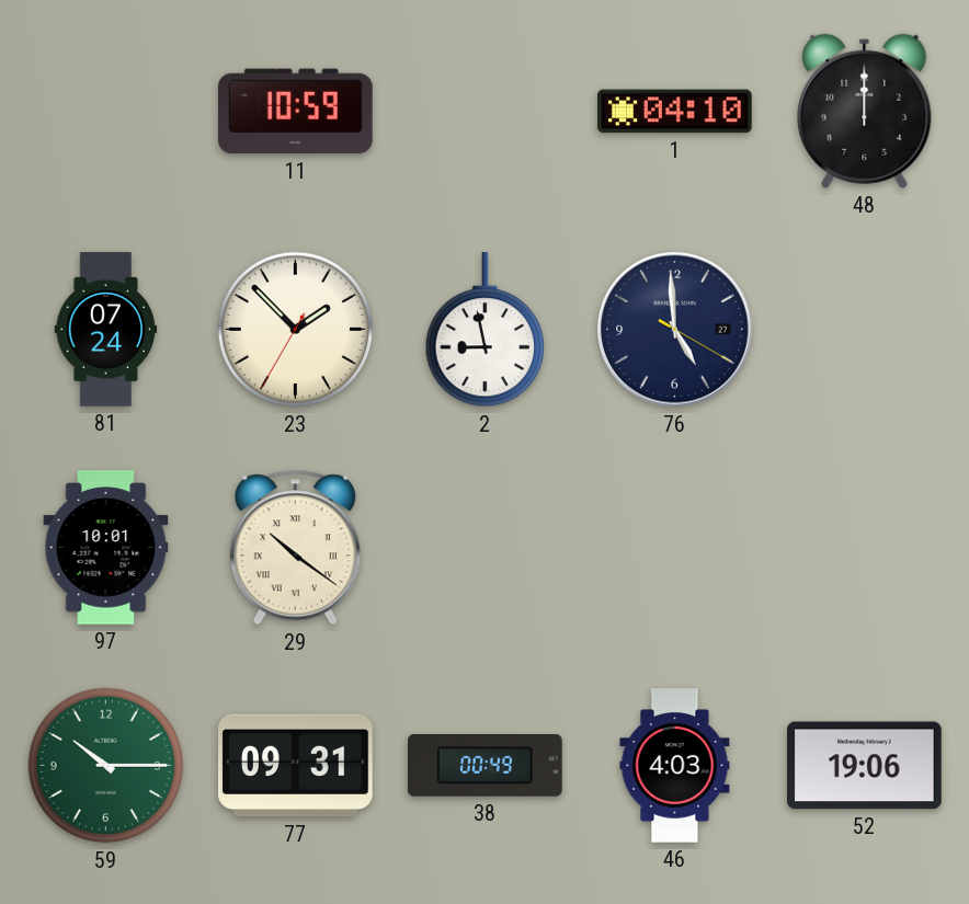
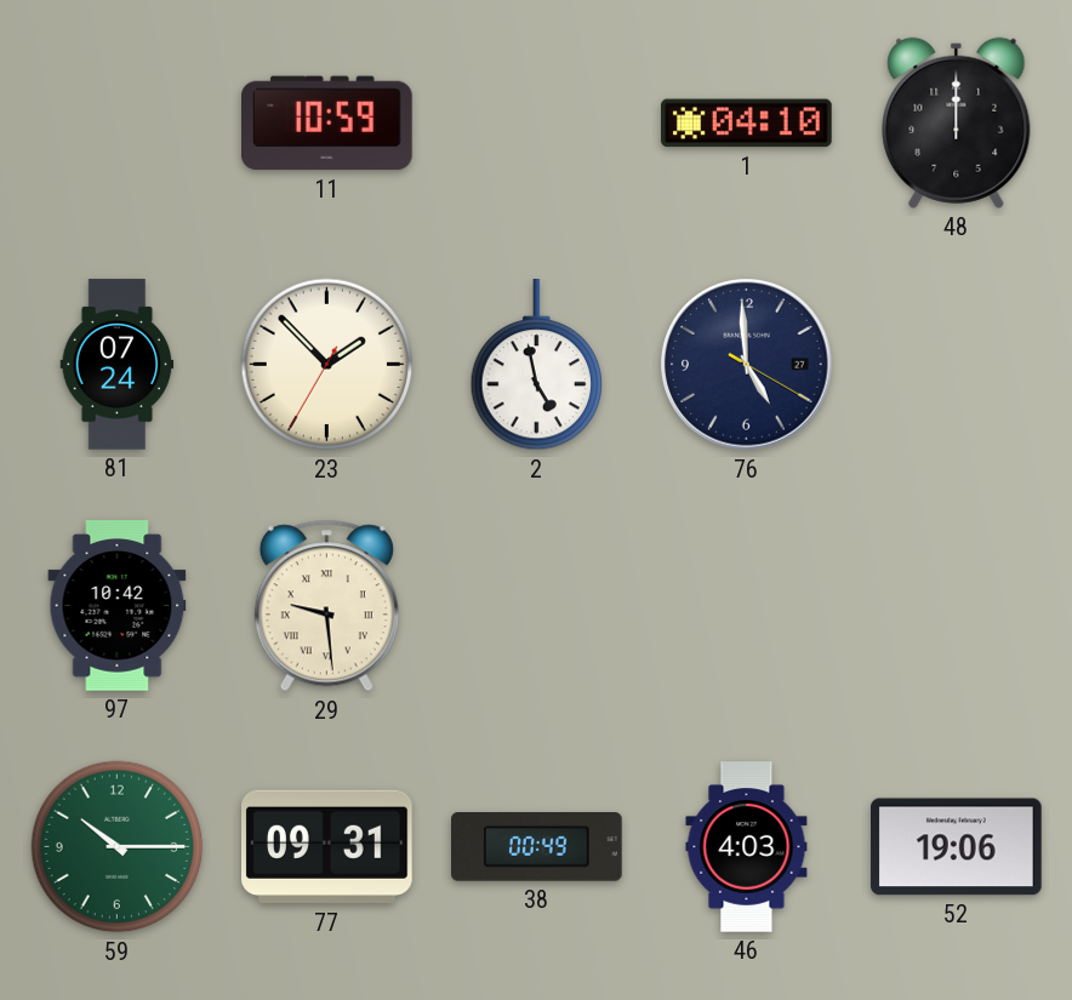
2: 8:58 -> 4:58
97: 10:01 -> 10:42
29: 10:21 -> 9:29
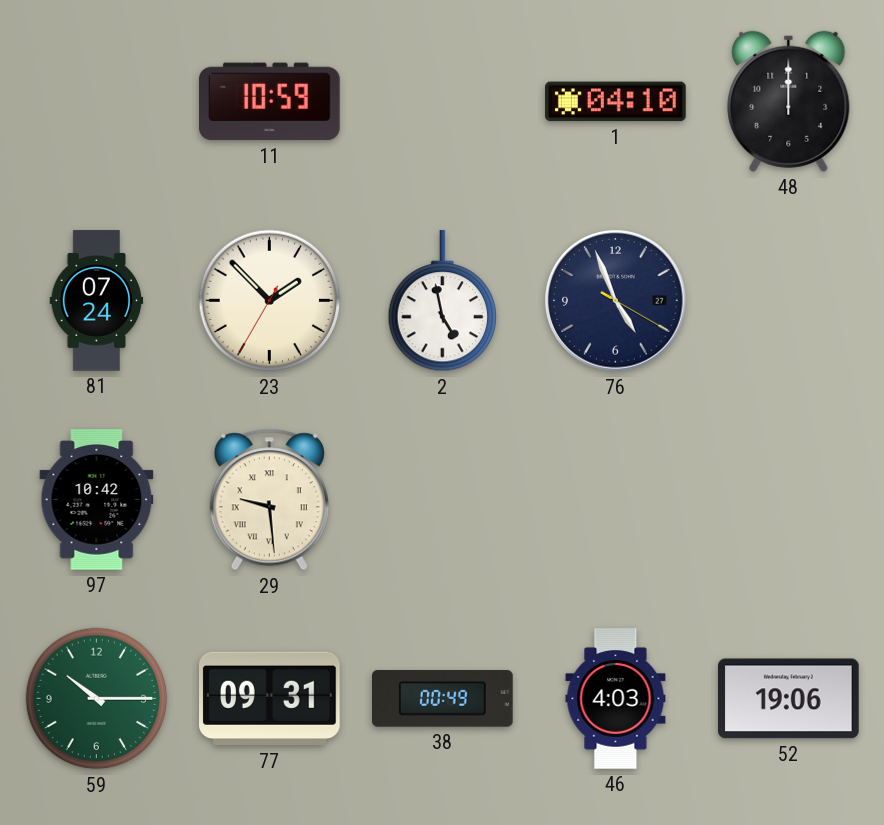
76: 4:59 -> 4:56
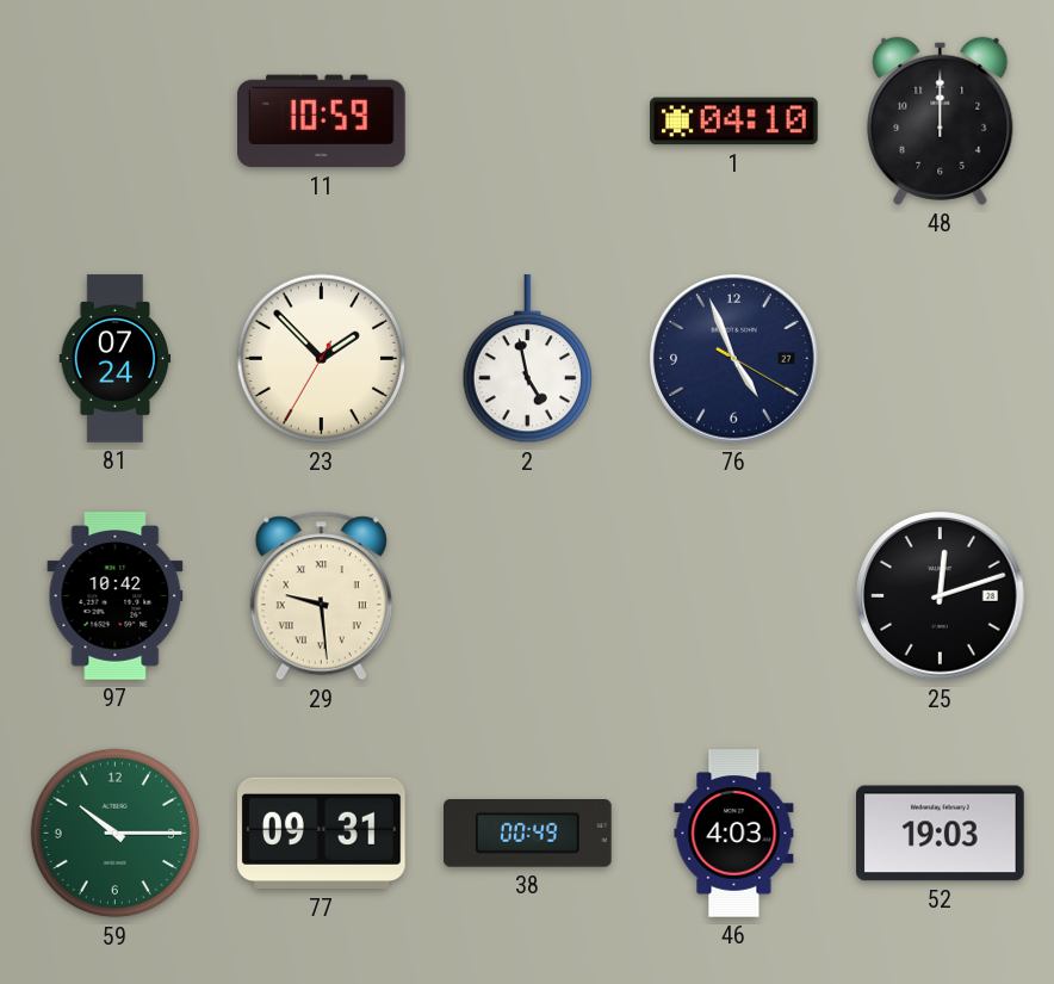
25: none -> 12:12
52: 19:06 -> 19:03
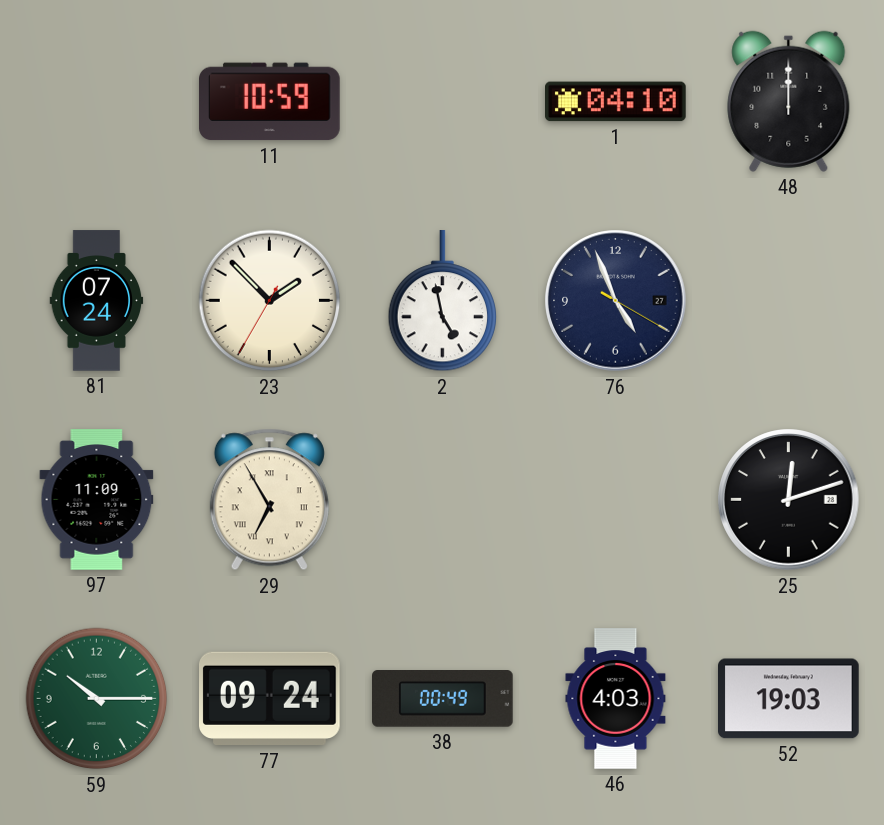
97: 10:42 -> 11:09
29: 9:29 -> 6:55
77: 09:31 -> 09:24
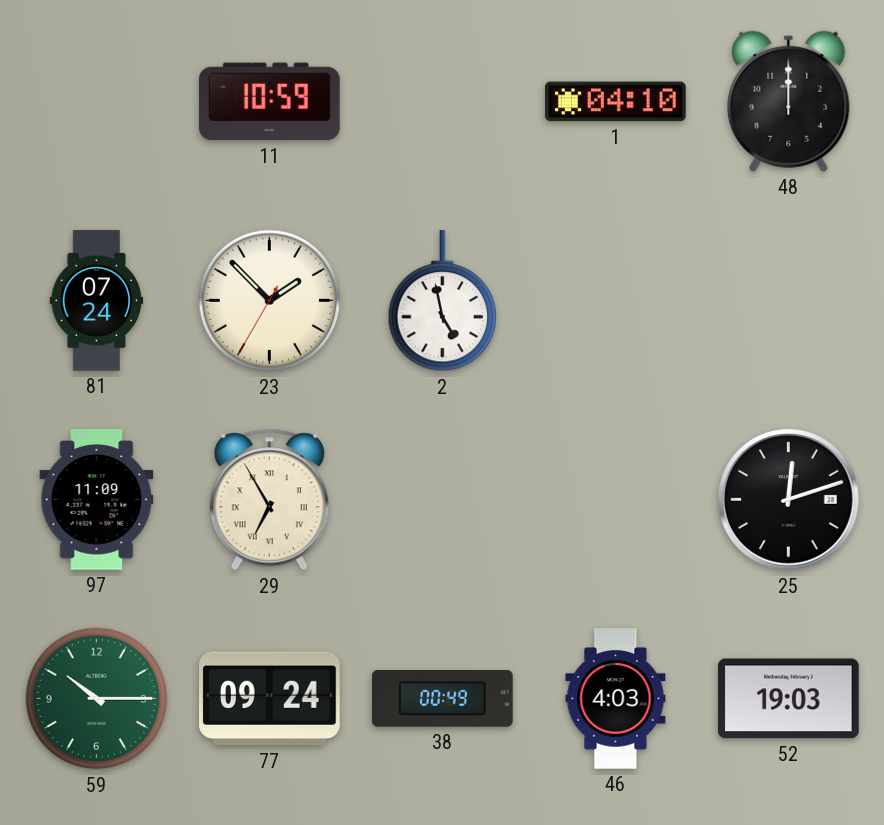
76: 4:56 -> none
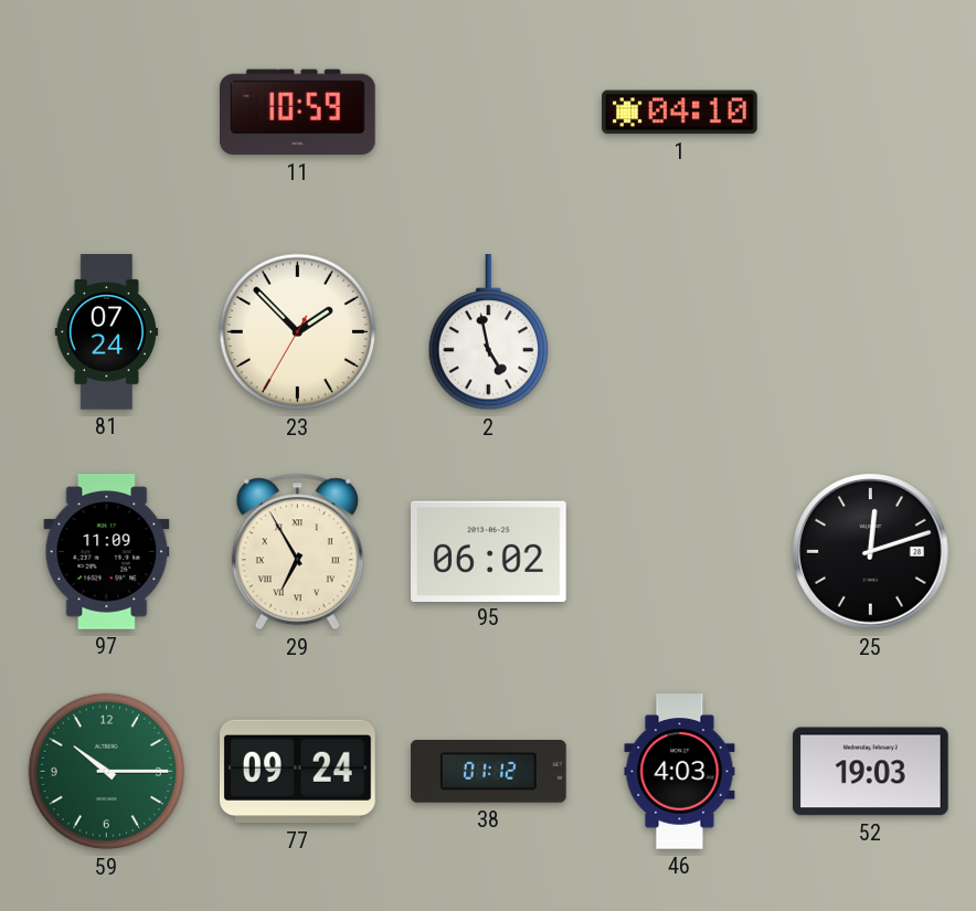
48: 12:00 -> none
95: none -> 06:02
38: 00:49 -> 01:12
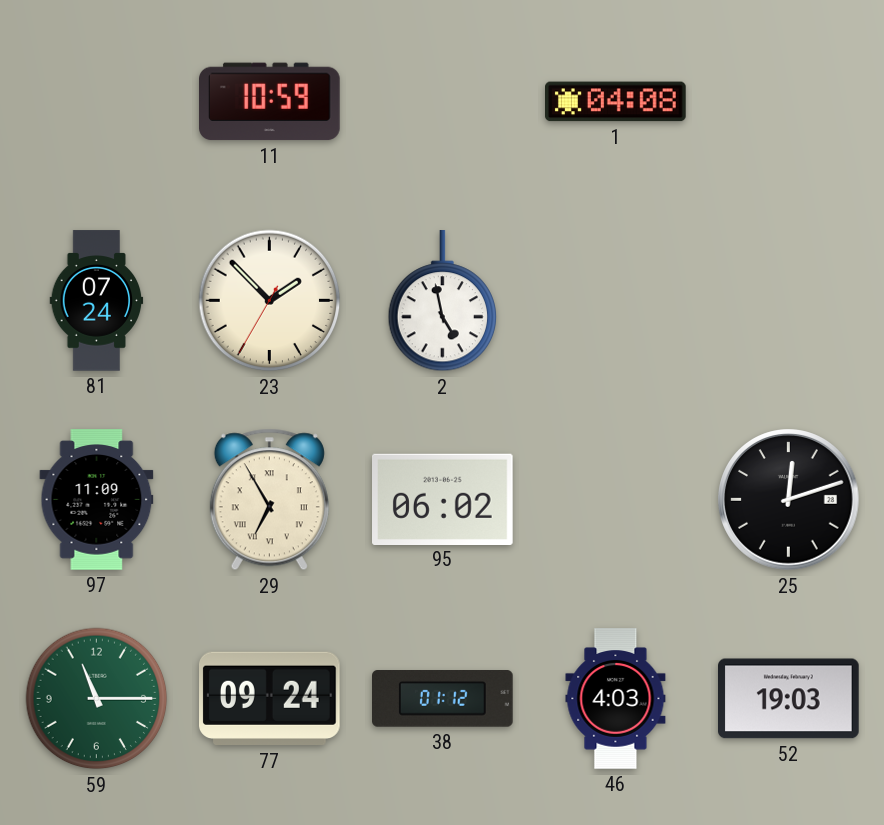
1: 04:10 -> 04:08
59: 10:15 -> 11:15
